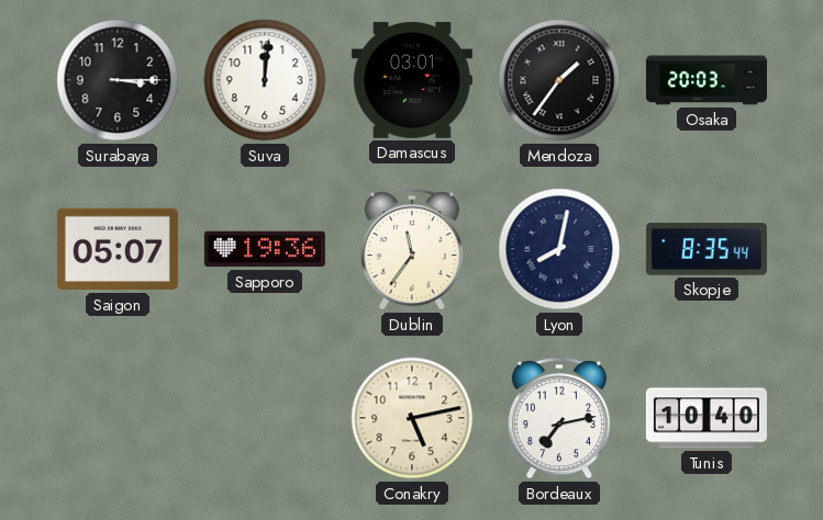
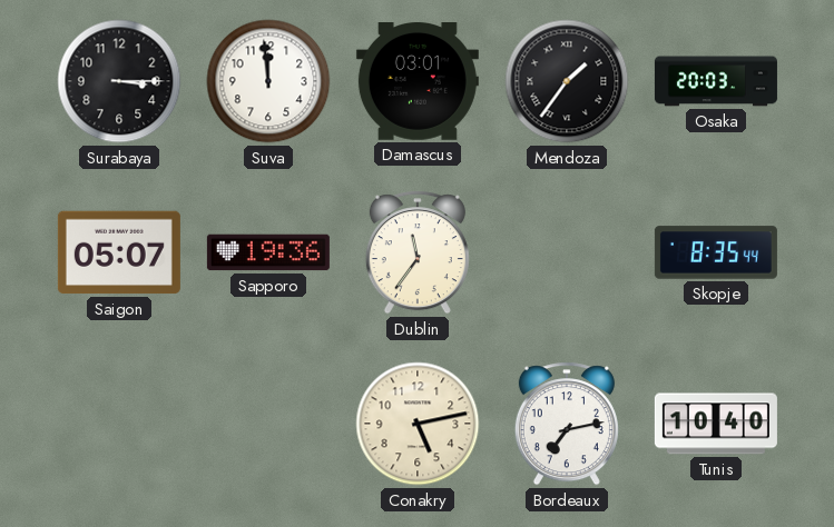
Suva: 12:01 -> 11:59
Lyon: 8:02 -> none
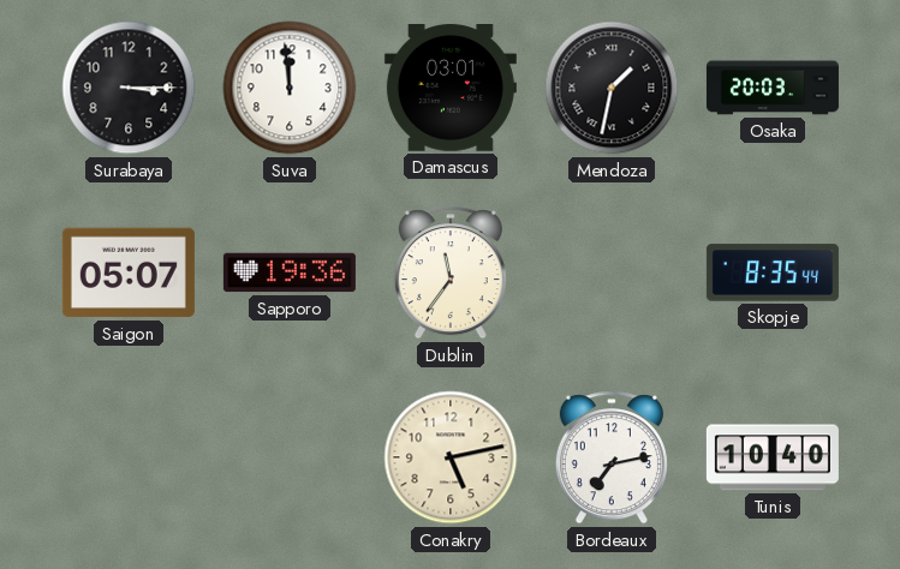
Mendoza: 1:36 -> 1:32
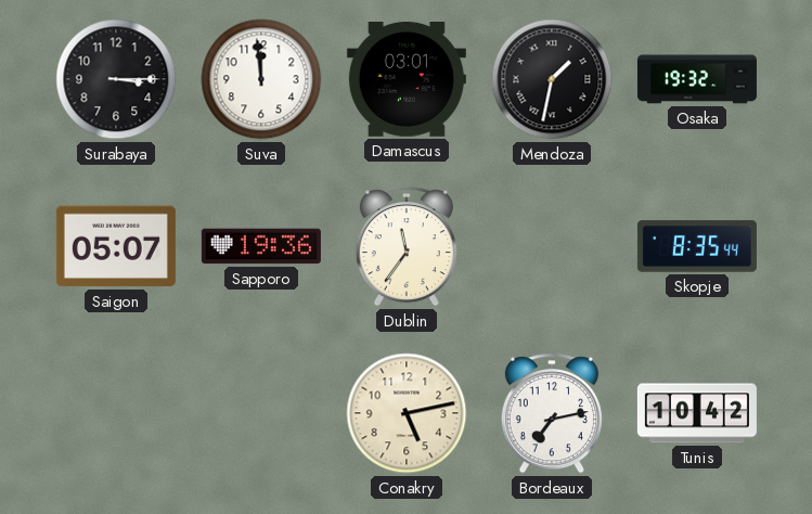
Osaka: 20:03 -> 19:32
Tunis: 10:40 -> 10:42
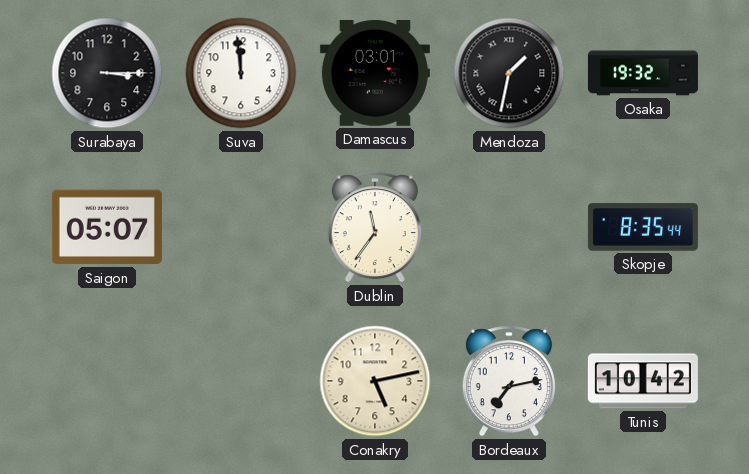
Sapporo: 19:36 -> none
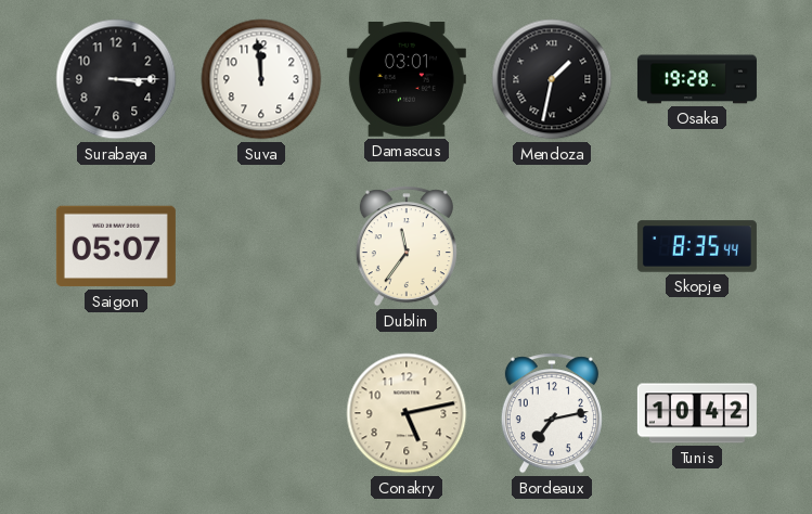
Osaka: 19:32 -> 19:28
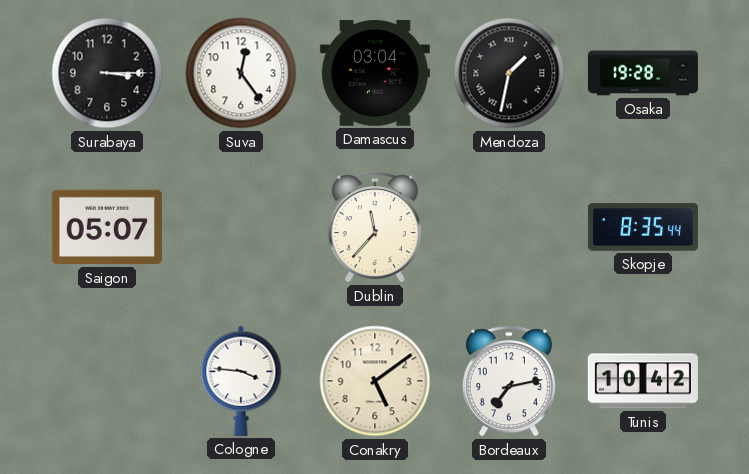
Suva: 11:59 -> 12:24
Damascus: 03:01 -> 03:04
Dublin: 11:36 -> 11:37
Cologne: none -> 3:46
Conakry: 5:13 -> 5:09
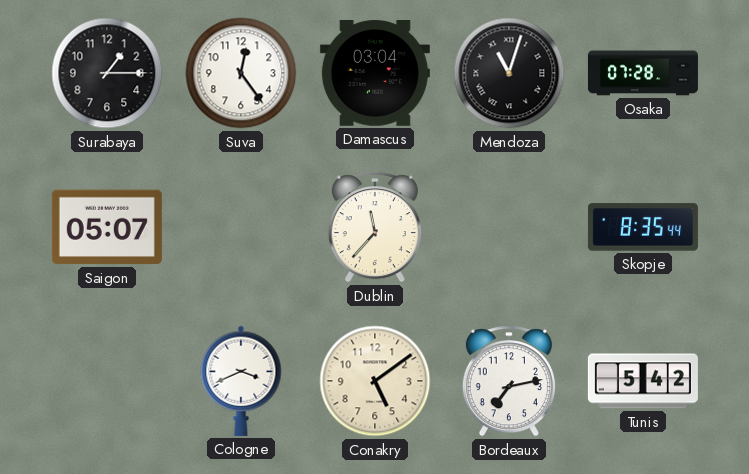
Surabaya: 3:15 -> 1:15
Mendoza: 1:32 -> 11:03
Osaka: 19:28 -> 07:28
Cologne: 3:46 -> 3:41
Tunis: 10:42 -> 5:42
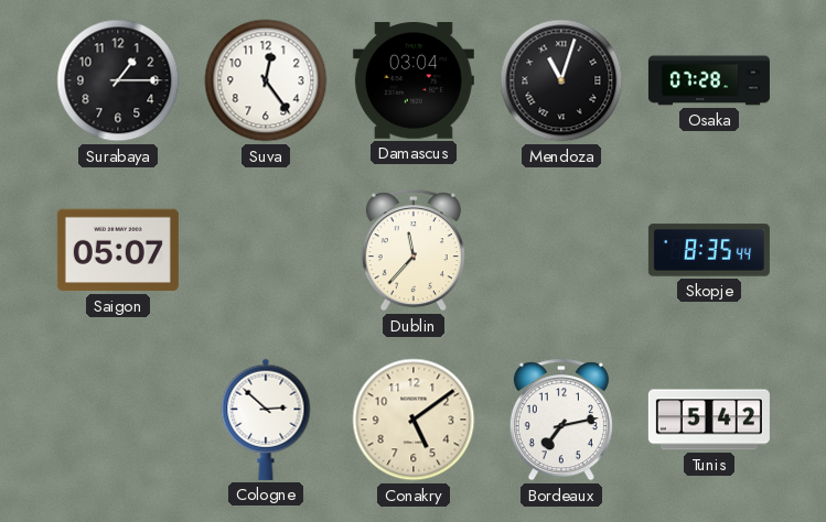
Cologne: 3:41 -> 2:52
